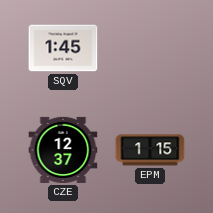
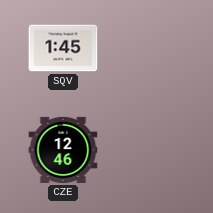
CZE: 12:37 -> 12:46
EPM: 1:15 -> none
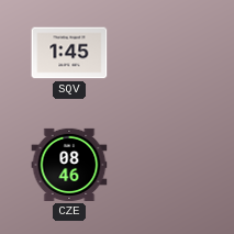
CZE: 12:46 -> 08:46
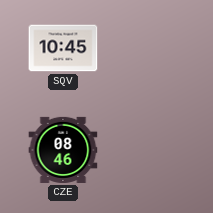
SQV: 1:45 -> 10:45
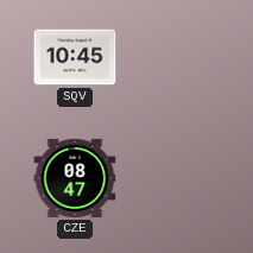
CZE: 08:46 -> 08:47
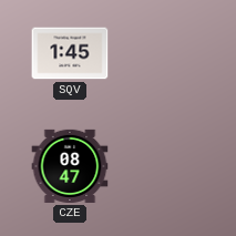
SQV: 10:45 -> 1:45
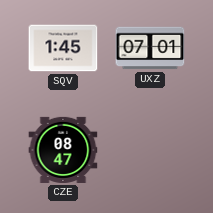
UXZ: none -> 07:01
